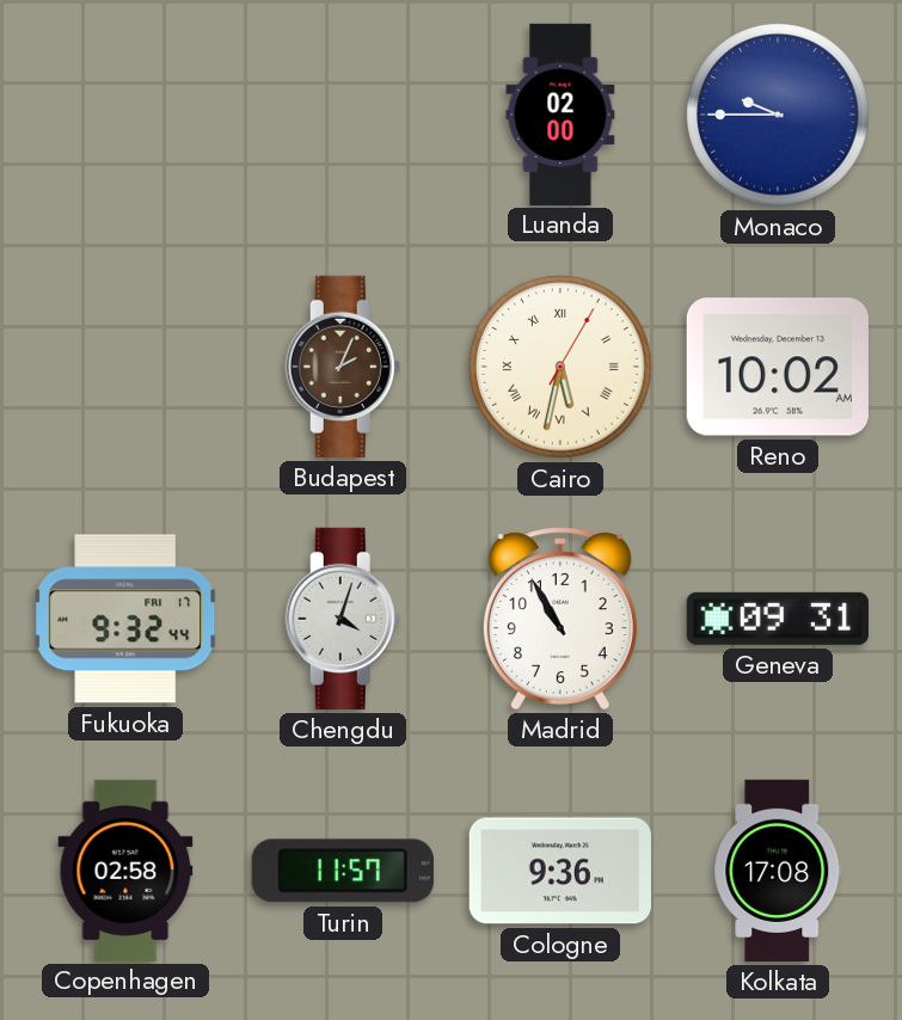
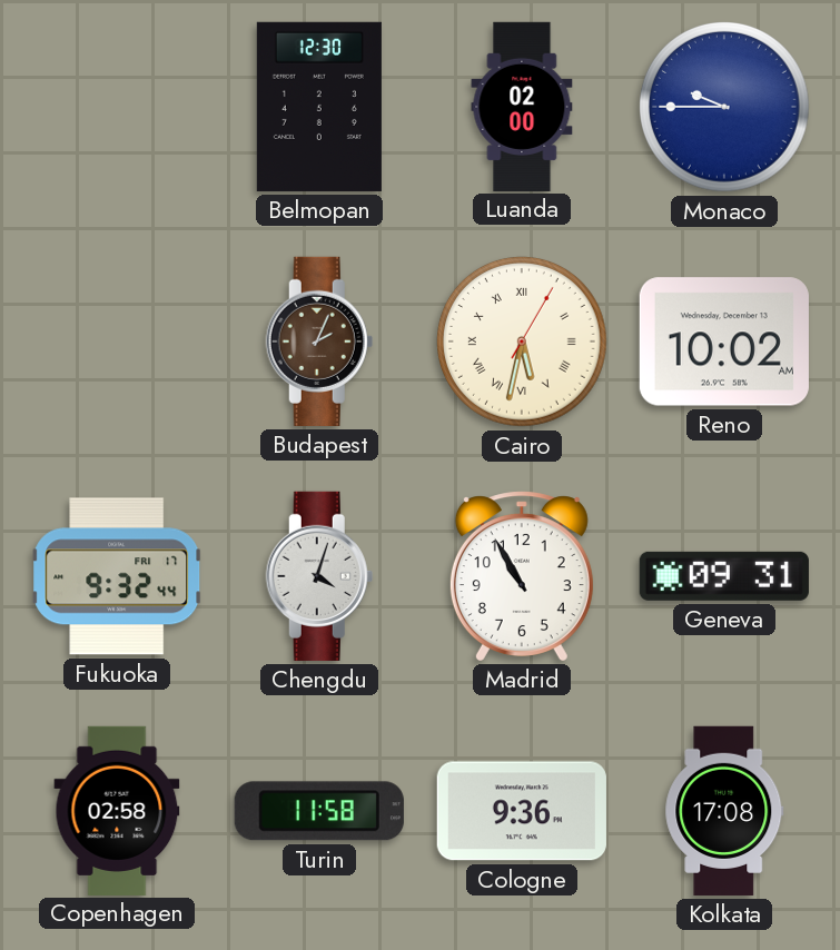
Belmopan: none -> 12:30
Turin: 11:57 -> 11:58
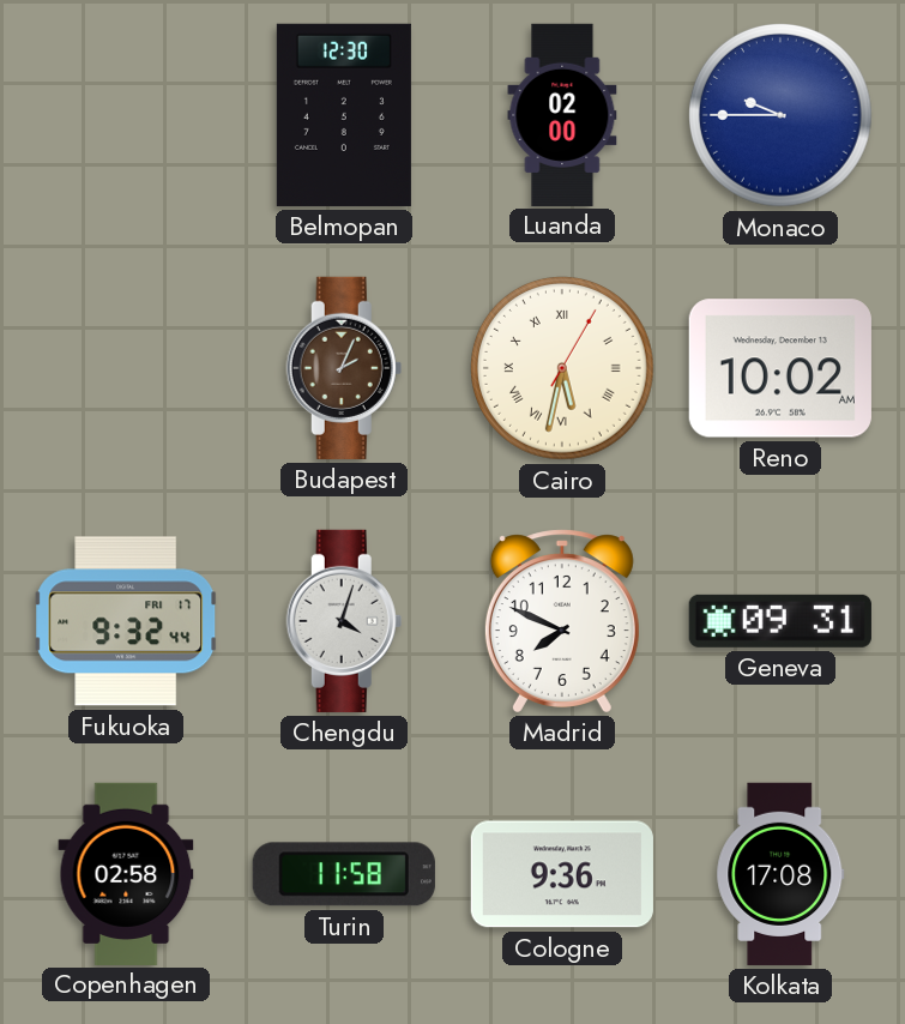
Madrid: 10:55 -> 7:49
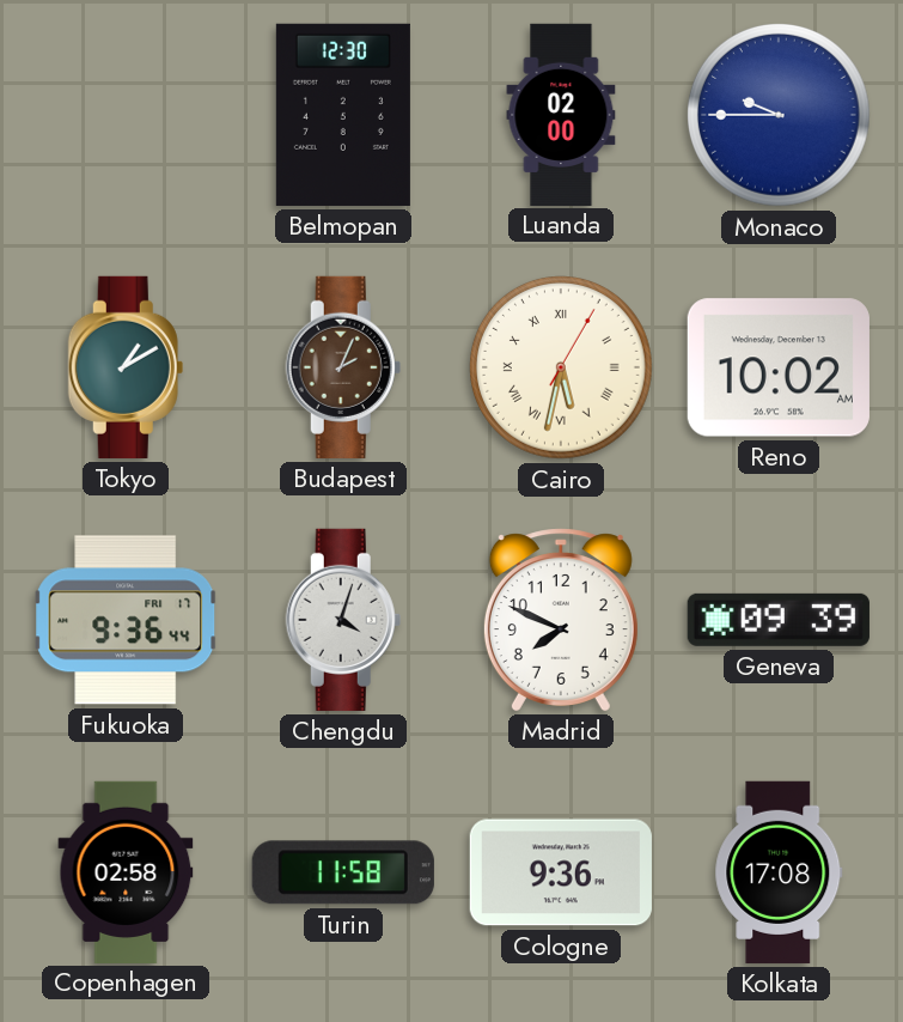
Tokyo: none -> 1:10
Fukuoka: 9:32 -> 9:36
Geneva: 09:31 -> 09:39
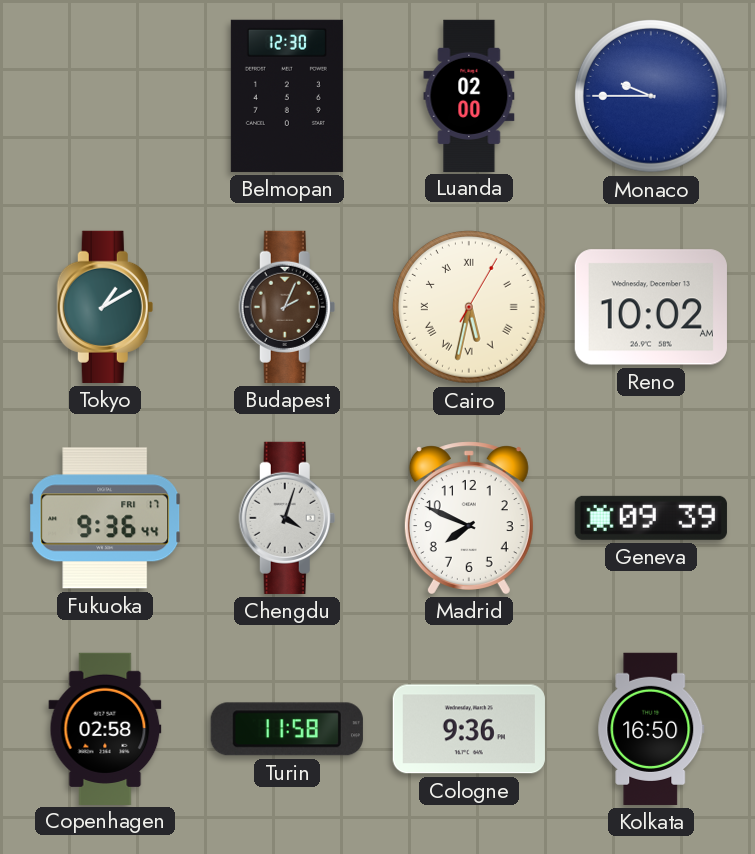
Kolkata: 17:08 -> 16:50
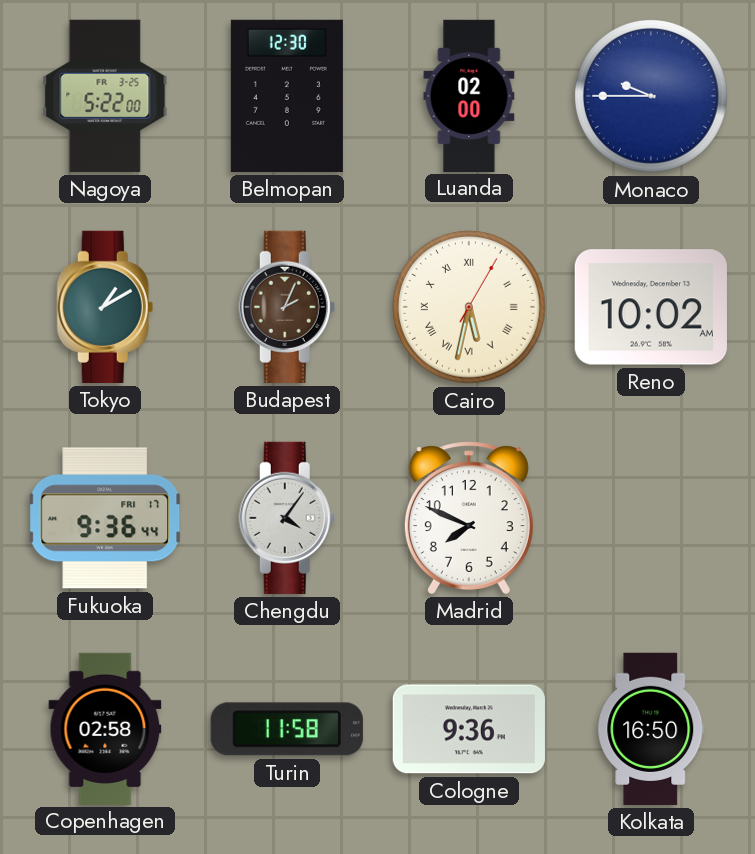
Nagoya: none -> 5:22
Chengdu: 4:03 -> 4:06
Geneva: 09:39 -> none
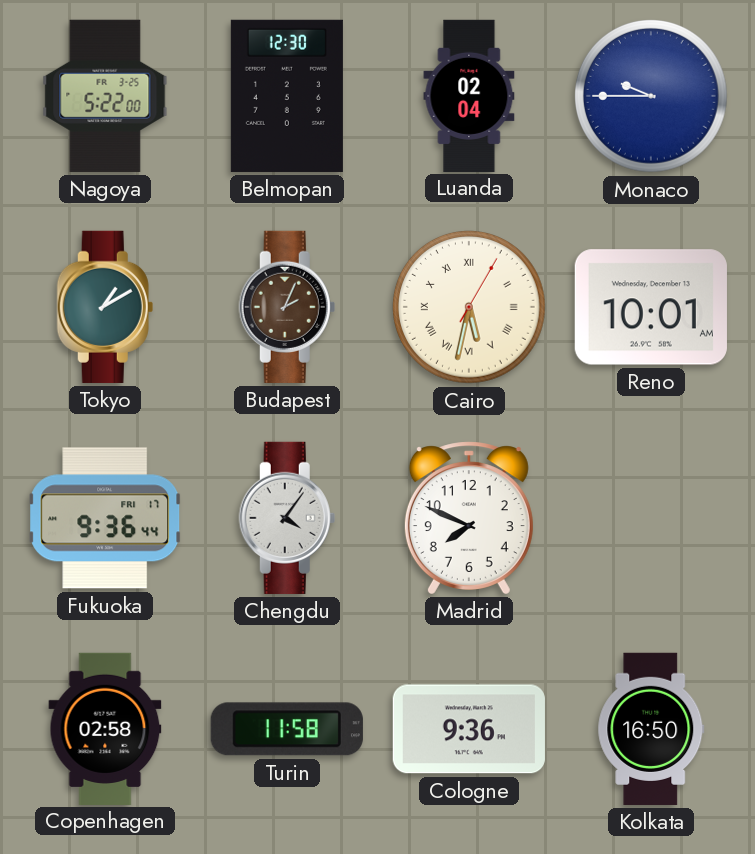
Luanda: 02:00 -> 02:04
Reno: 10:02 -> 10:01
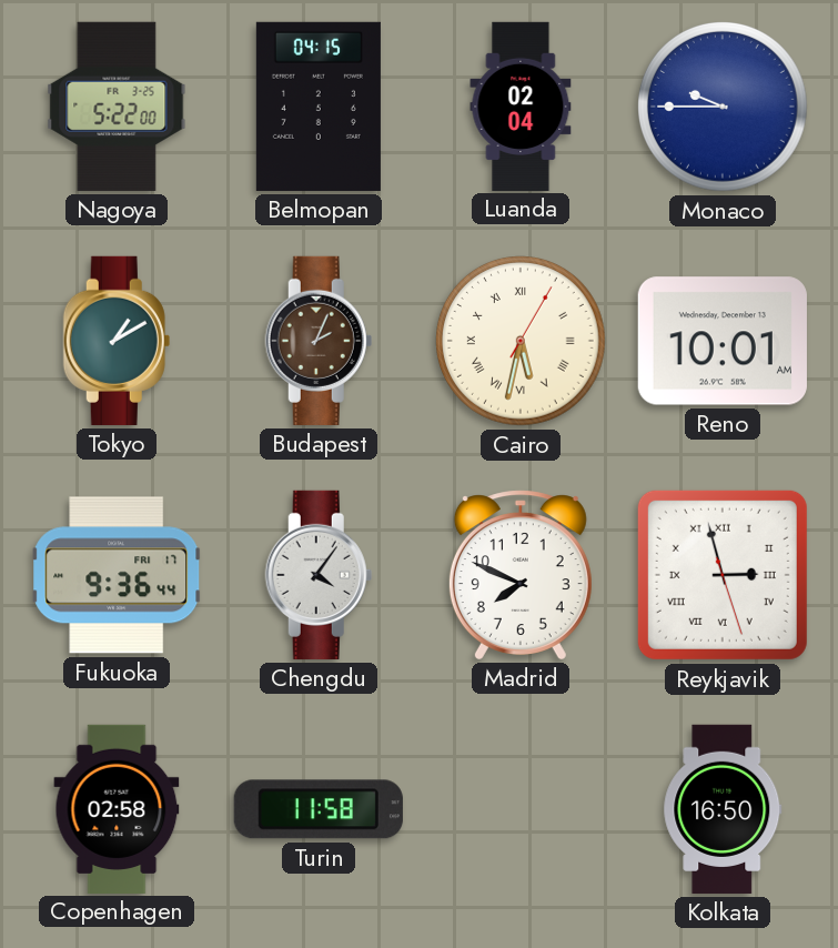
Belmopan: 12:30 -> 04:15
Reykjavik: none -> 2:57
Cologne: 9:36 -> none
